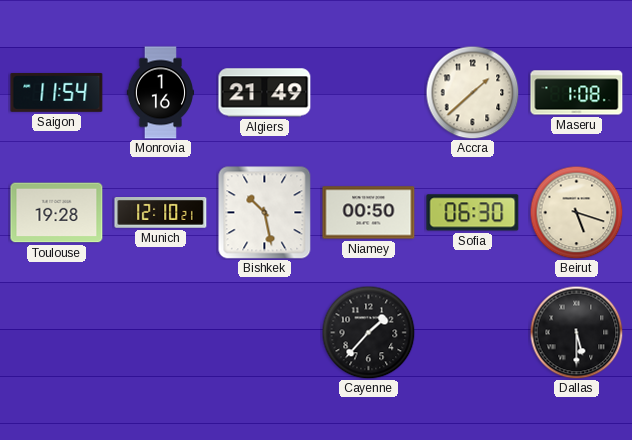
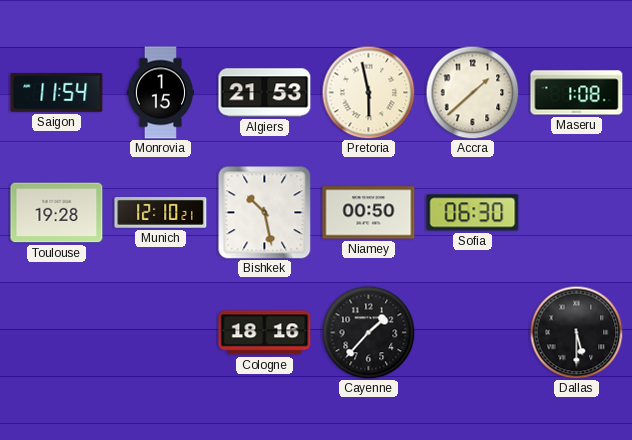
Monrovia: 1:16 -> 1:15
Algiers: 21:49 -> 21:53
Pretoria: none -> 5:58
Beirut: 5:18 -> none
Cologne: none -> 18:16
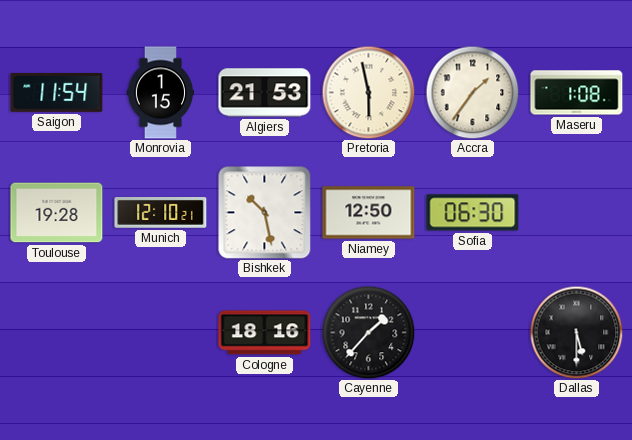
Accra: 1:38 -> 1:36
Niamey: 00:50 -> 12:50
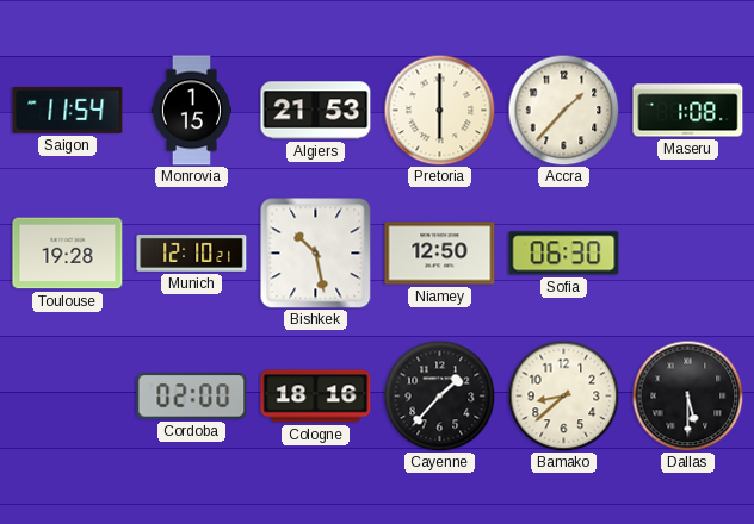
Pretoria: 5:58 -> 6:00
Accra: 1:36 -> 1:37
Cordoba: none -> 02:00
Bamako: none -> 8:38
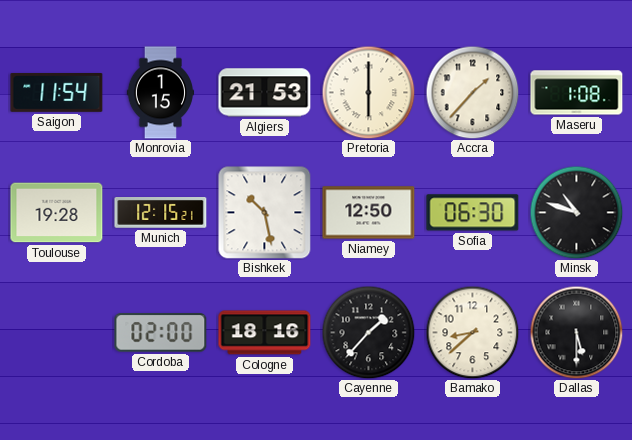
Munich: 12:10 -> 12:15
Minsk: none -> 10:48
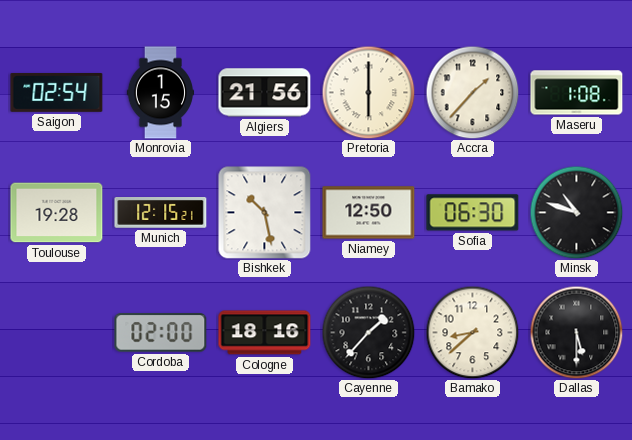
Saigon: 11:54 -> 02:54
Algiers: 21:53 -> 21:56
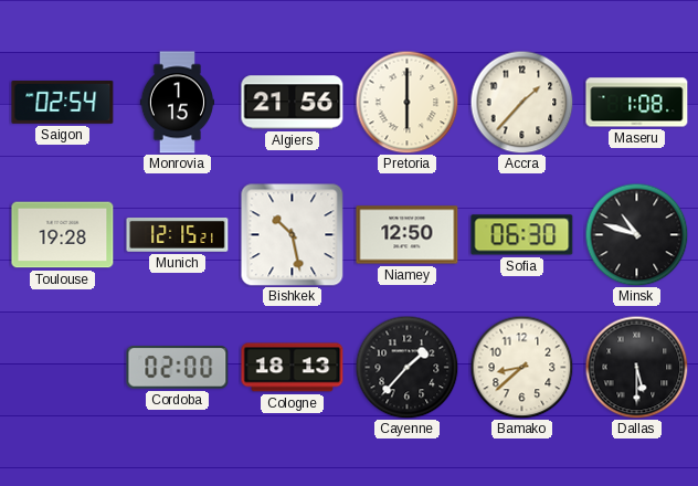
Cologne: 18:16 -> 18:13
